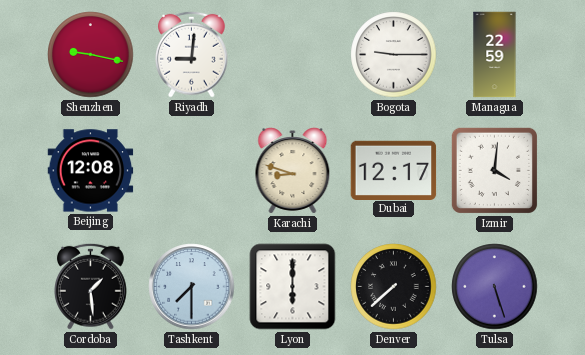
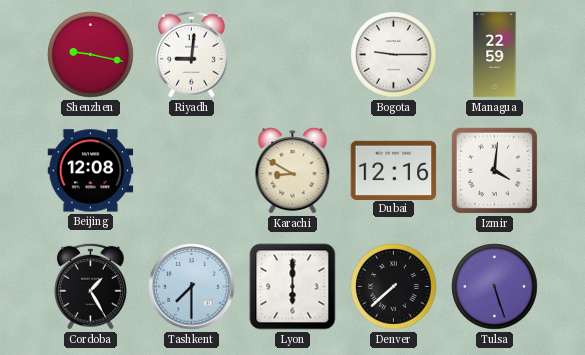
Karachi: 8:48 -> 8:50
Dubai: 12:17 -> 12:16
Cordoba: 1:29 -> 1:25
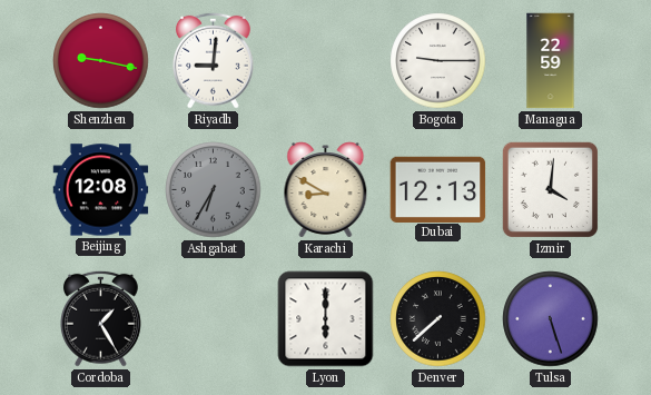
Ashgabat: none -> 6:35
Dubai: 12:16 -> 12:13
Tashkent: 7:30 -> none
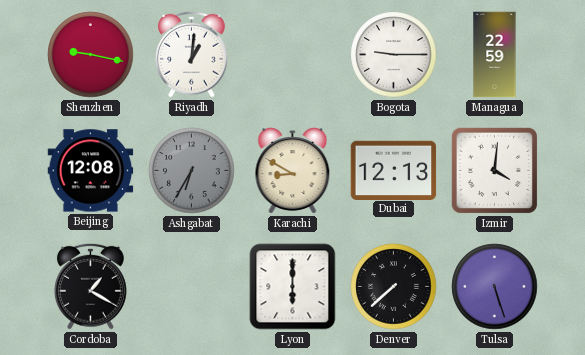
Riyadh: 9:01 -> 1:01
Cordoba: 1:25 -> 1:20
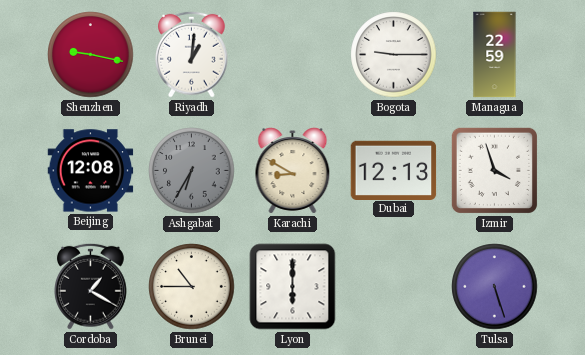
Izmir: 4:01 -> 3:57
Brunei: none -> 10:45
Denver: 7:38 -> none
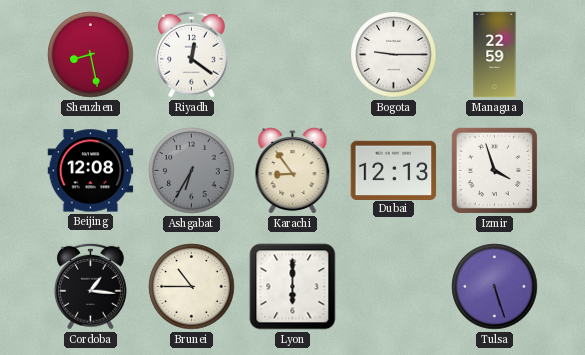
Shenzhen: 9:17 -> 8:28
Riyadh: 1:01 -> 12:21
Karachi: 8:50 -> 8:54
Cordoba: 1:20 -> 1:16
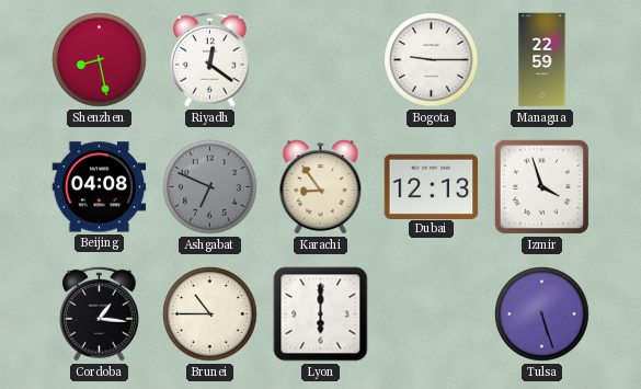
Beijing: 12:08 -> 04:08
Ashgabat: 6:35 -> 6:49
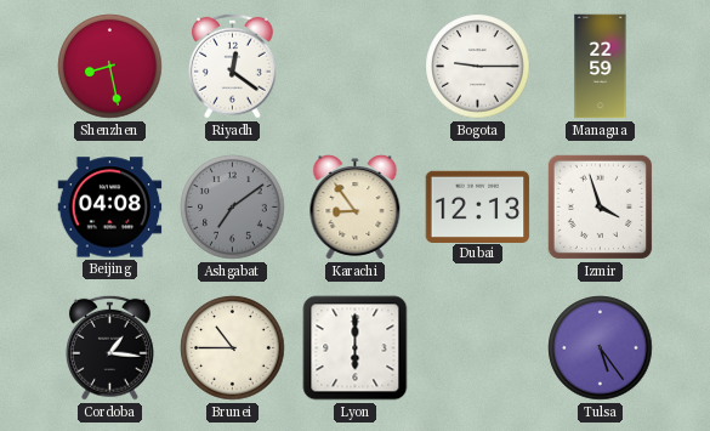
Ashgabat: 6:49 -> 7:09
Tulsa: 5:27 -> 5:24
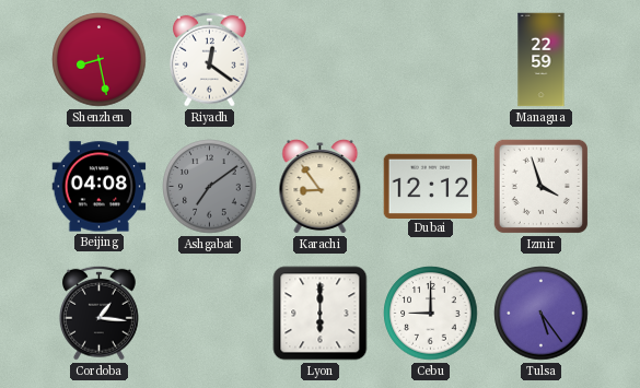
Bogota: 9:15 -> none
Dubai: 12:13 -> 12:12
Brunei: 10:45 -> none
Cebu: none -> 9:00
